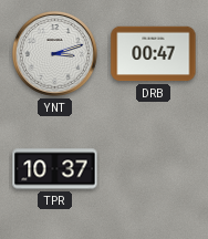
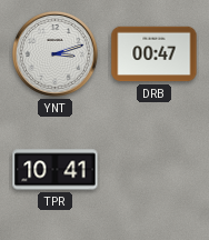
TPR: 10:37 -> 10:41
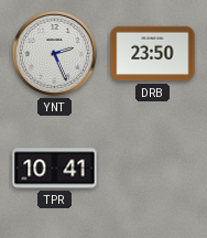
YNT: 3:12 -> 2:26
DRB: 00:47 -> 23:50
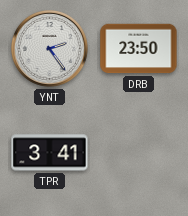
YNT: 2:26 -> 2:24
TPR: 10:41 -> 3:41
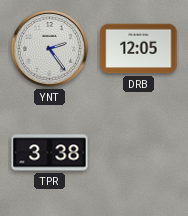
DRB: 23:50 -> 12:05
TPR: 3:41 -> 3:38
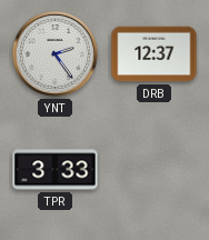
DRB: 12:05 -> 12:37
TPR: 3:38 -> 3:33
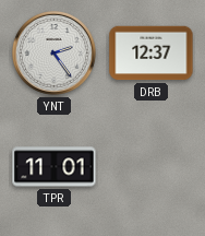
TPR: 3:33 -> 11:01
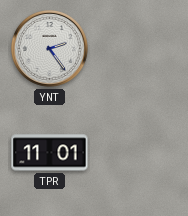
DRB: 12:37 -> none
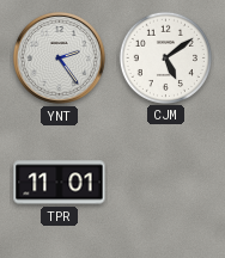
CJM: none -> 5:09
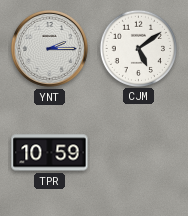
YNT: 2:24 -> 2:15
TPR: 11:01 -> 10:59
